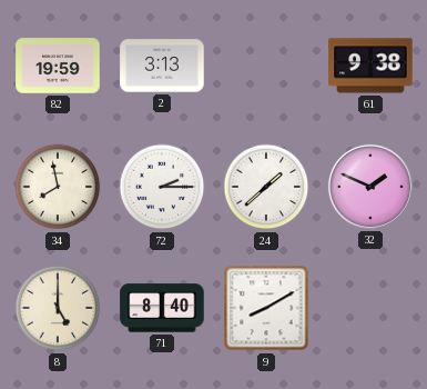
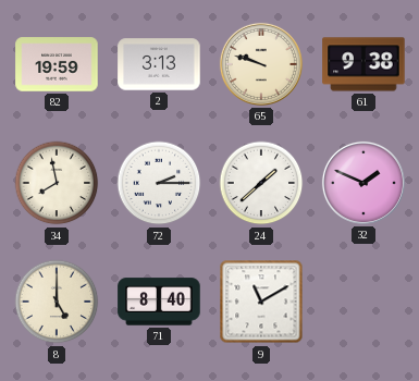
65: none -> 9:48
9: 8:10 -> 11:10
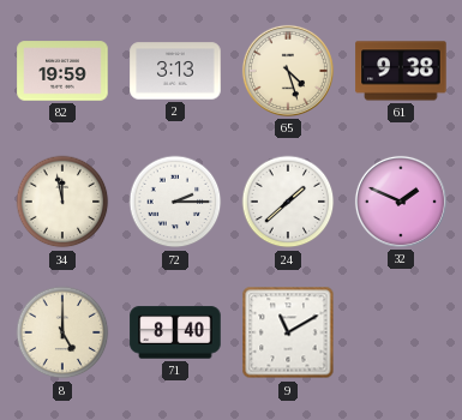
65: 9:48 -> 4:27
34: 7:58 -> 11:58
